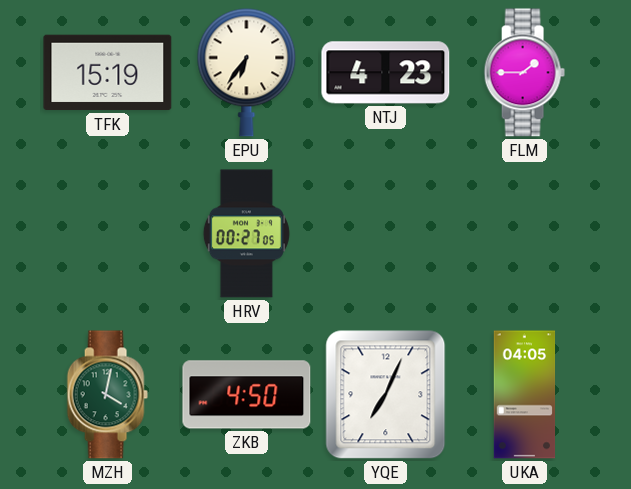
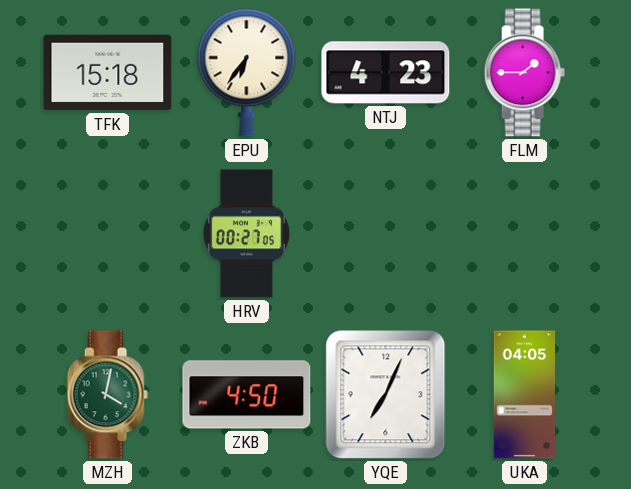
TFK: 15:19 -> 15:18
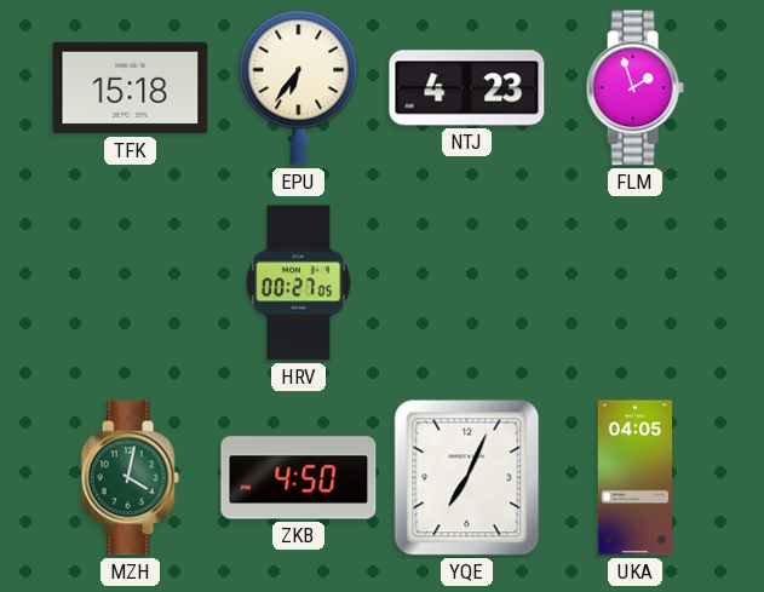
FLM: 1:45 -> 1:57
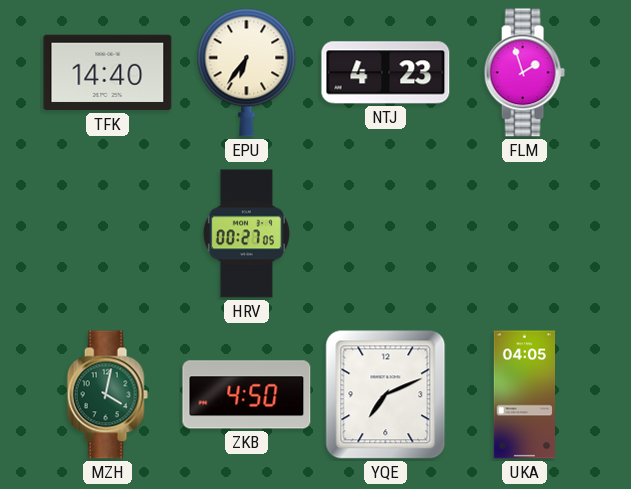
TFK: 15:18 -> 14:40
YQE: 7:04 -> 7:11
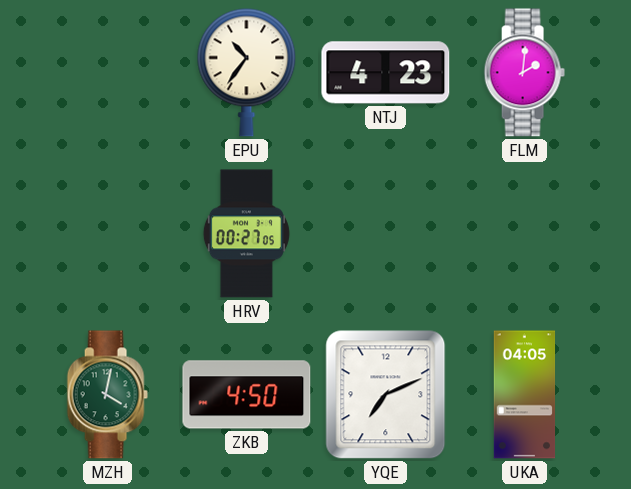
TFK: 14:40 -> none
EPU: 6:36 -> 10:36
FLM: 1:57 -> 2:01
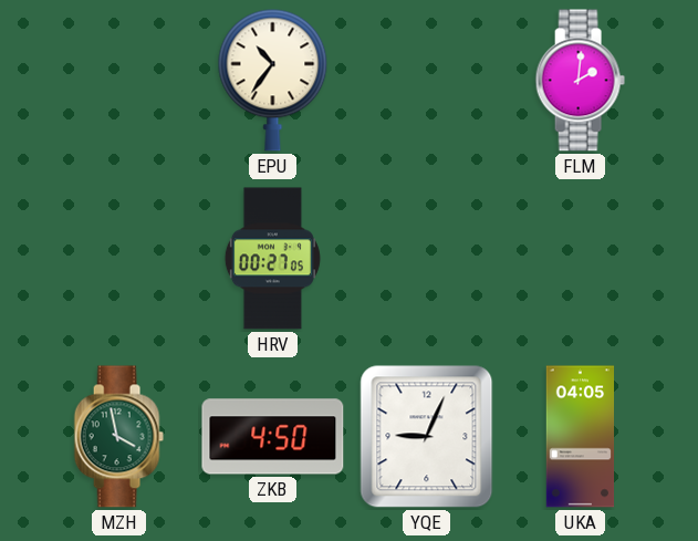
NTJ: 4:23 -> none
MZH: 4:02 -> 3:58
YQE: 7:11 -> 9:04
